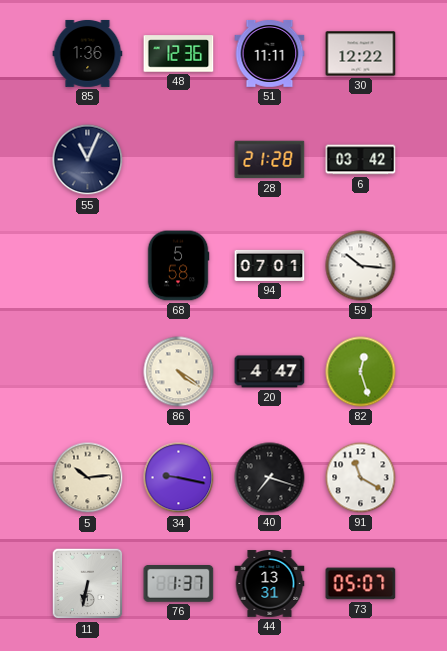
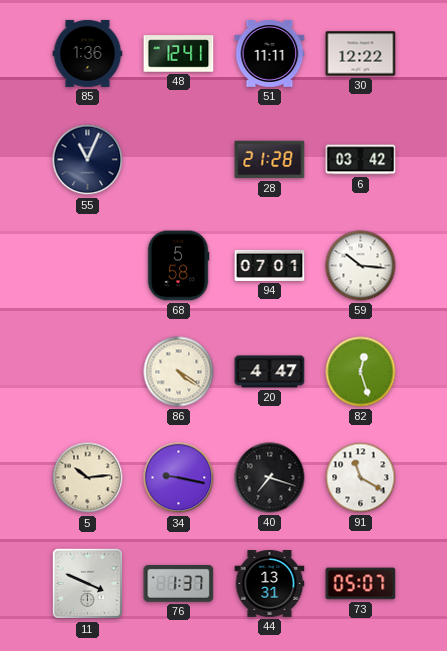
48: 12:36 -> 12:41
11: 6:32 -> 3:49
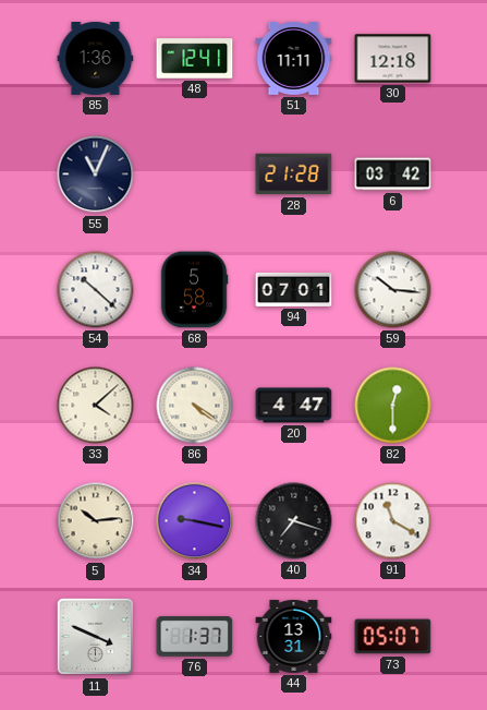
30: 12:22 -> 12:18
54: none -> 10:22
33: none -> 4:08
82: 12:27 -> 12:30
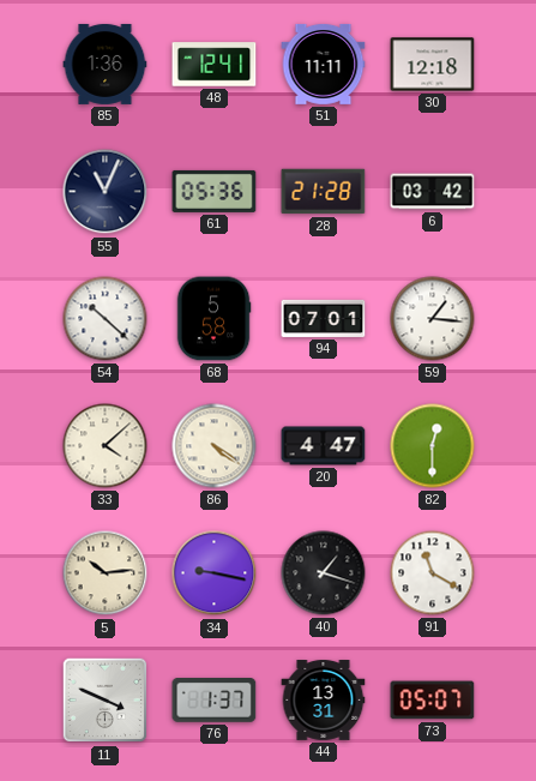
61: none -> 05:36
59: 10:16 -> 1:16
40: 7:18 -> 1:18
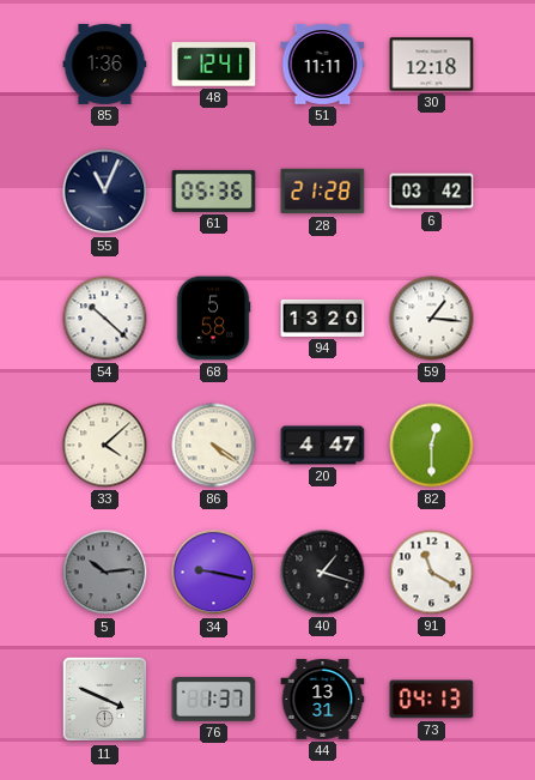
94: 07:01 -> 13:20
5 dial: cream -> grey
73: 05:07 -> 04:13
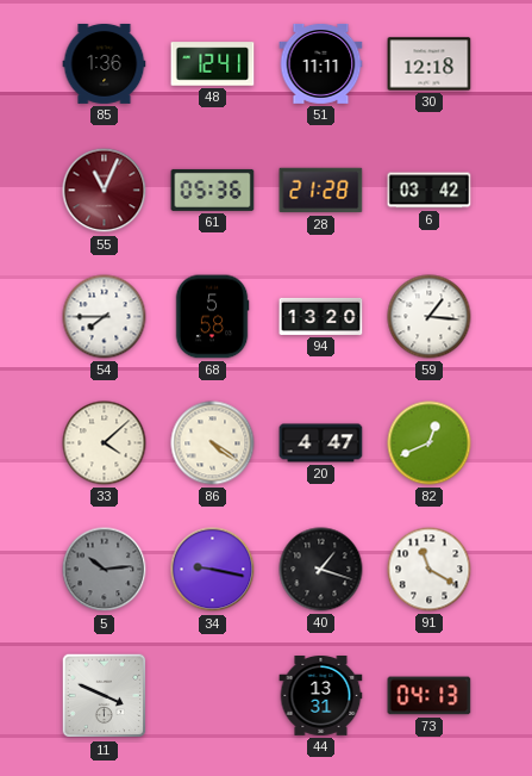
55 dial: navy -> burgundy
54: 10:22 -> 7:45
82: 12:30 -> 12:41
76: 1:37 -> none
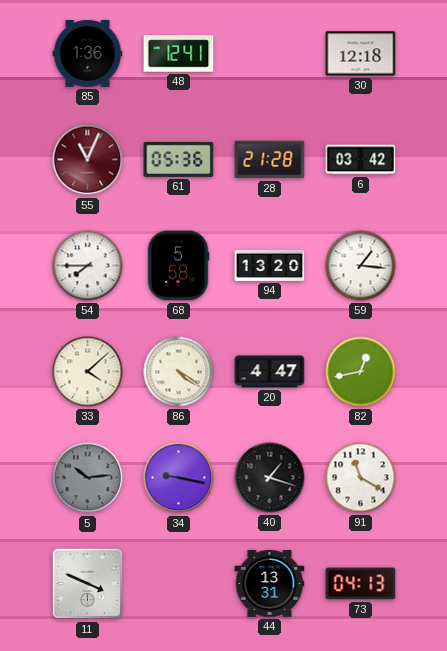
51: 11:11 -> none
82: 12:41 -> 12:43
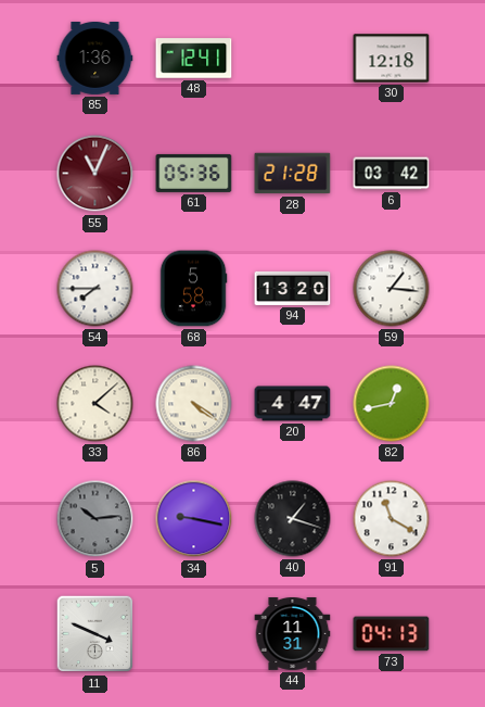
44: 13:31 -> 11:31
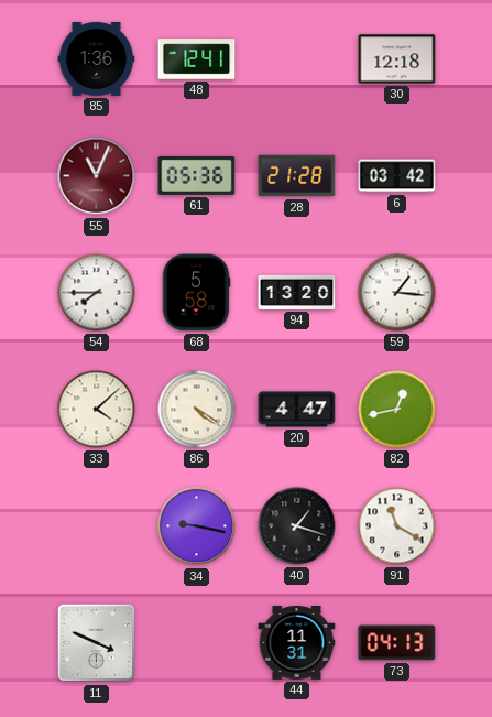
5: 10:14 -> none
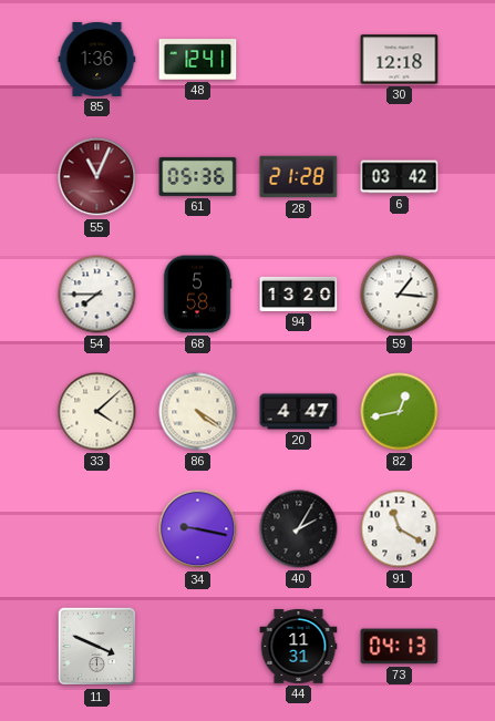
40: 1:18 -> 2:05
